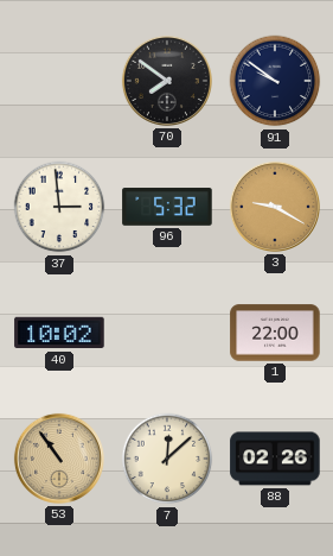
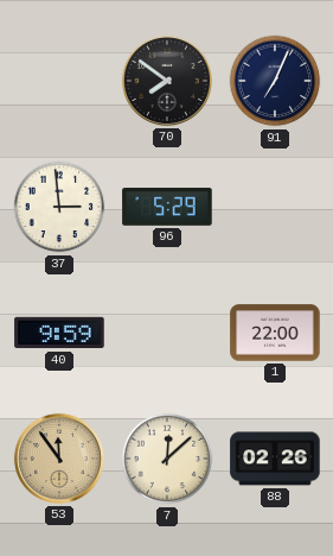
91: 9:51 -> 7:04
96: 5:32 -> 5:29
3: 9:20 -> none
40: 10:02 -> 9:59
53: 10:54 -> 11:54
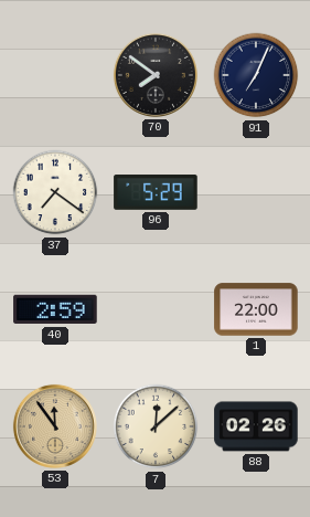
37: 2:59 -> 7:21
40: 9:59 -> 2:59
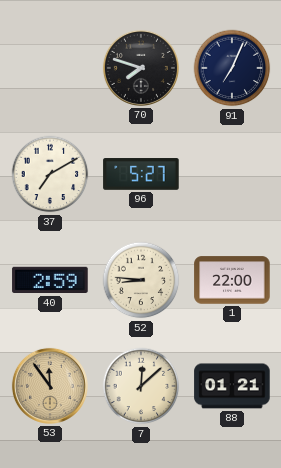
70: 7:51 -> 7:48
37: 7:21 -> 7:10
96: 5:29 -> 5:27
52: none -> 8:46
88: 02:26 -> 01:21
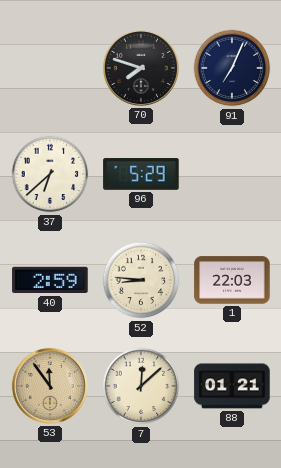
37: 7:10 -> 6:38
96: 5:27 -> 5:29
1: 22:00 -> 22:03
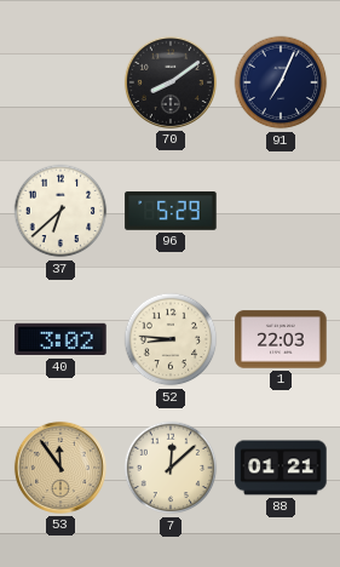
70: 7:48 -> 8:09
40: 2:59 -> 3:02
